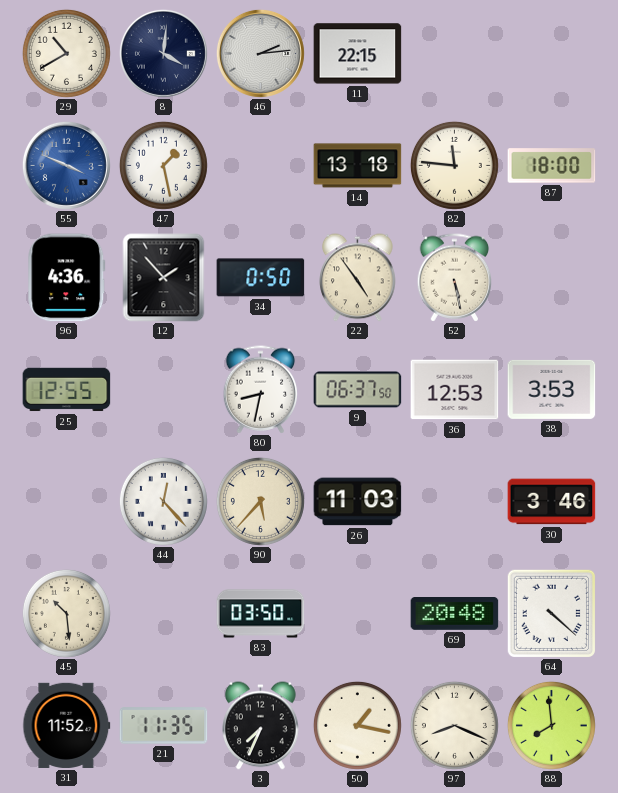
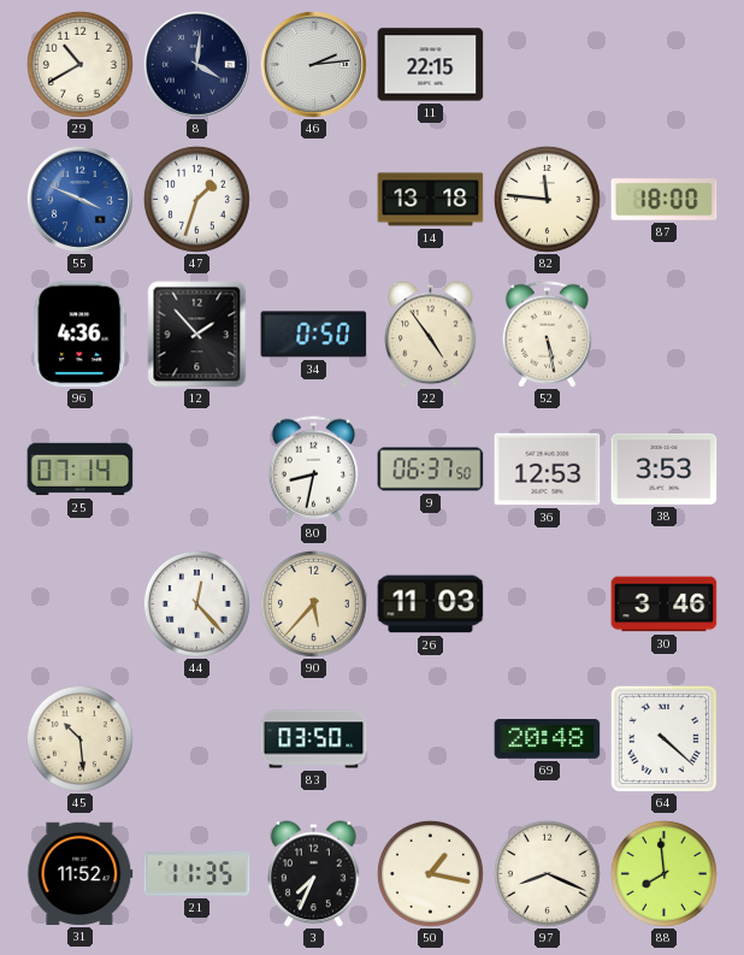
47: 1:28 -> 1:33
25: 12:55 -> 07:14
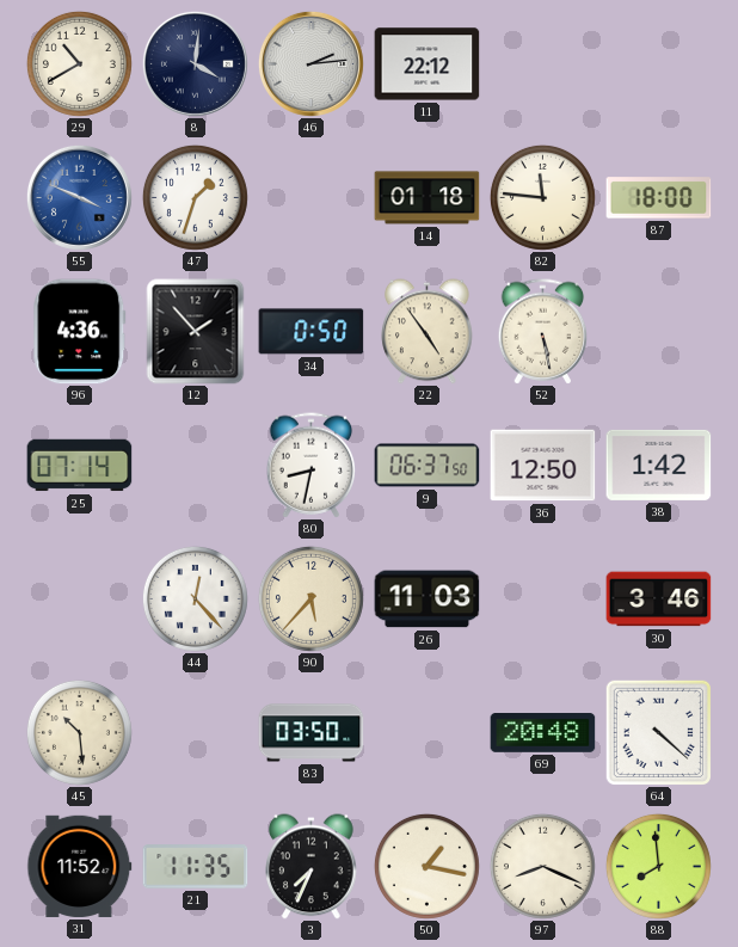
11: 22:15 -> 22:12
14: 13:18 -> 01:18
36: 12:53 -> 12:50
38: 3:53 -> 1:42
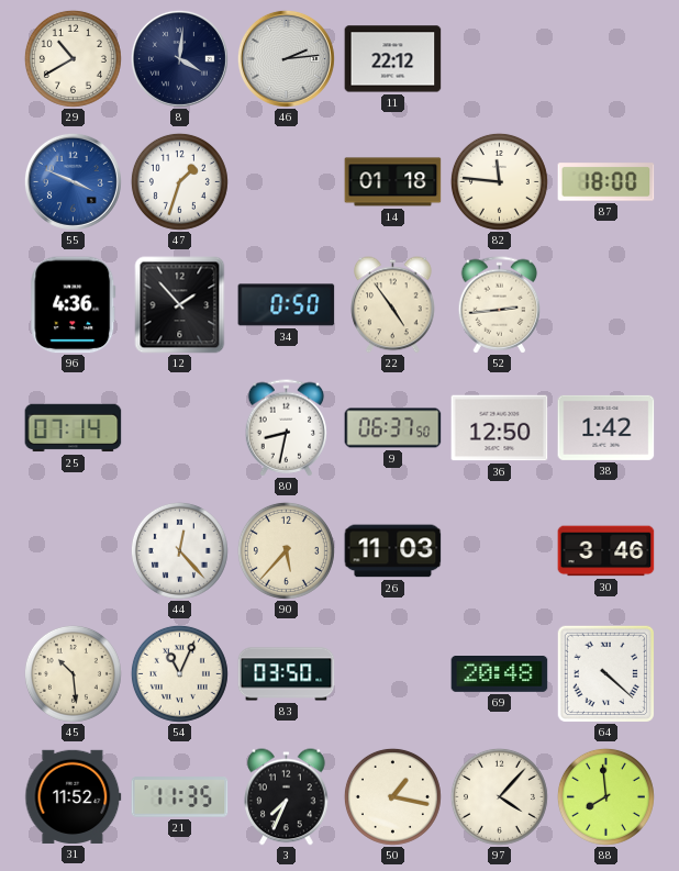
52: 5:28 -> 2:44
54: none -> 11:04
97: 8:19 -> 4:07
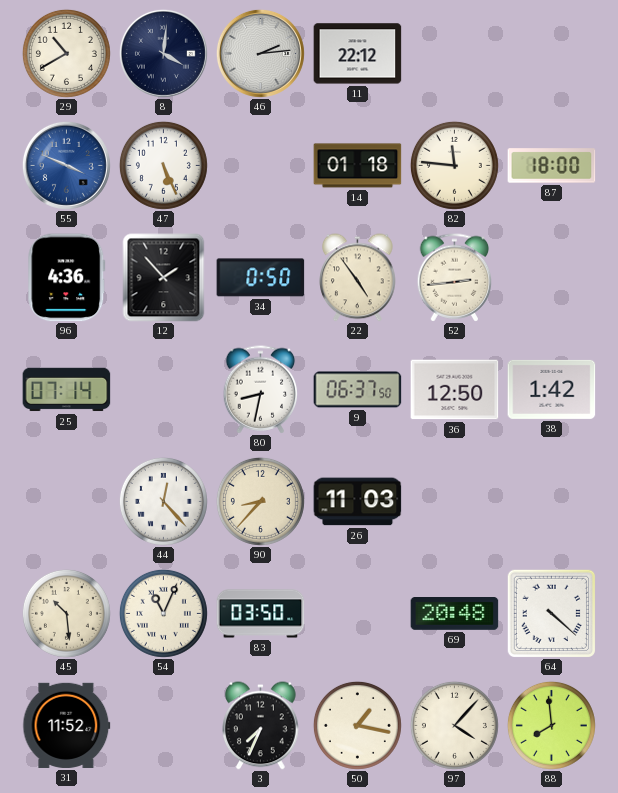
47: 1:33 -> 5:26
90: 5:37 -> 8:37
30: 3:46 -> none
21: 11:35 -> none
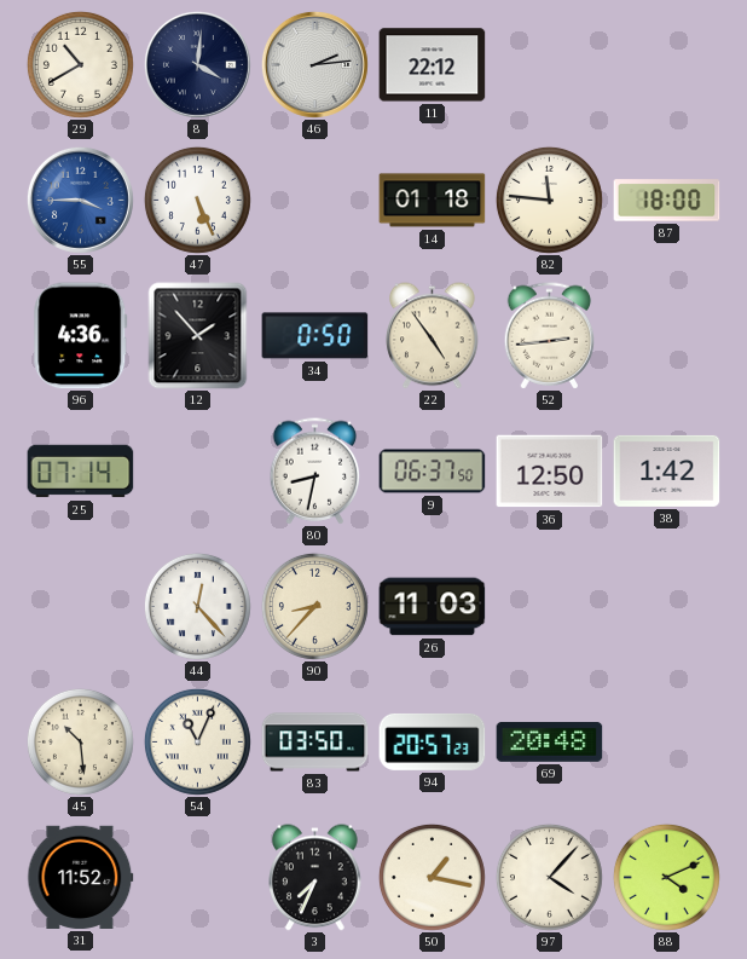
55: 3:49 -> 3:45
94: none -> 20:57
64: 4:22 -> none
88: 7:59 -> 4:11
